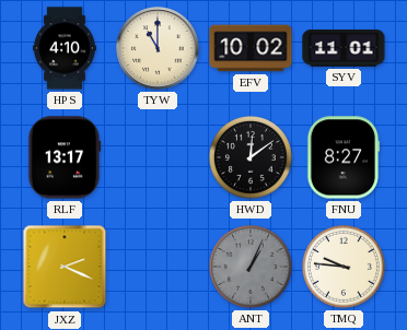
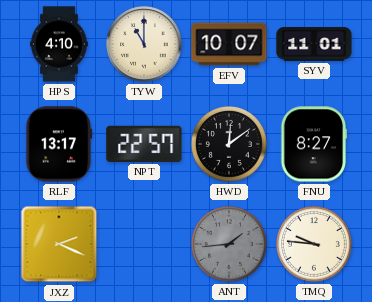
EFV: 10:02 -> 10:07
NPT: none -> 22:57
ANT: 1:04 -> 1:44
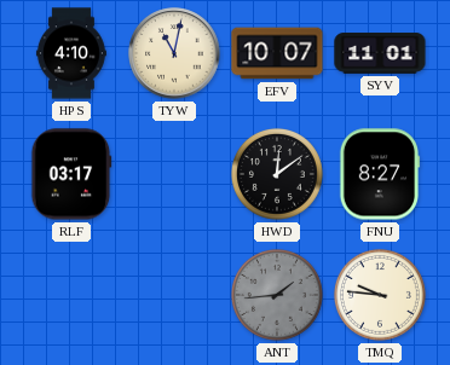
TYW: 11:00 -> 11:02
RLF: 13:17 -> 03:17
NPT: 22:57 -> none
JXZ: 2:19 -> none
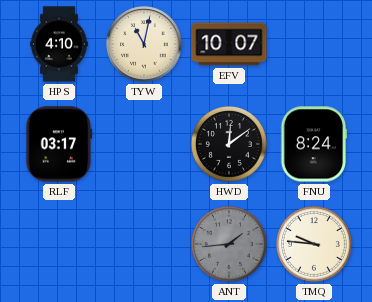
SYV: 11:01 -> none
FNU: 8:27 -> 8:24
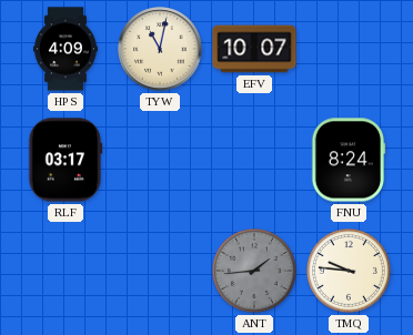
HPS: 4:10 -> 4:09
HWD: 12:09 -> none
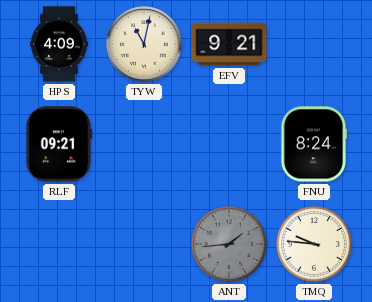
EFV: 10:07 -> 9:21
RLF: 03:17 -> 09:21
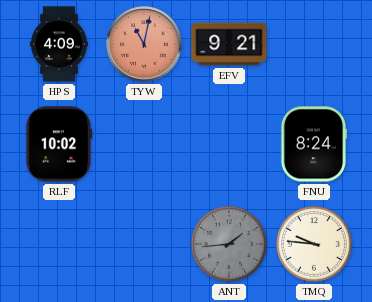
TYW dial: cream -> salmon
RLF: 09:21 -> 10:02
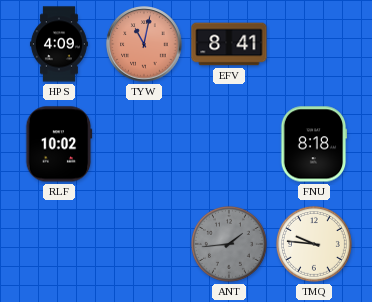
EFV: 9:21 -> 8:41
FNU: 8:24 -> 8:18
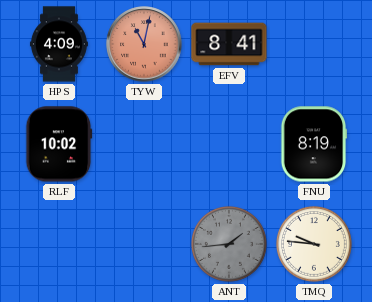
FNU: 8:18 -> 8:19
